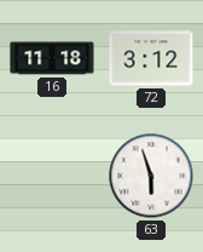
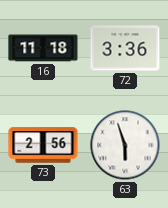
72: 3:12 -> 3:36
73: none -> 2:56
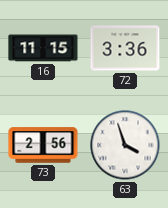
16: 11:18 -> 11:15
63: 5:57 -> 3:57
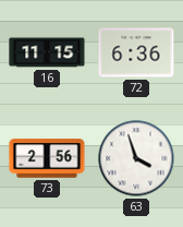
72: 3:36 -> 6:36
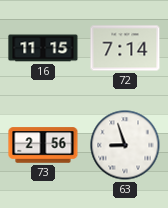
72: 6:36 -> 7:14
63: 3:57 -> 8:57
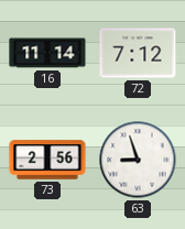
16: 11:15 -> 11:14
72: 7:14 -> 7:12
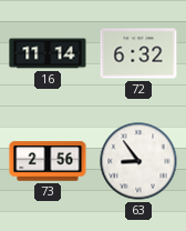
72: 7:12 -> 6:32
63: 8:57 -> 8:54
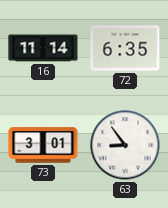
72: 6:32 -> 6:35
73: 2:56 -> 3:01
